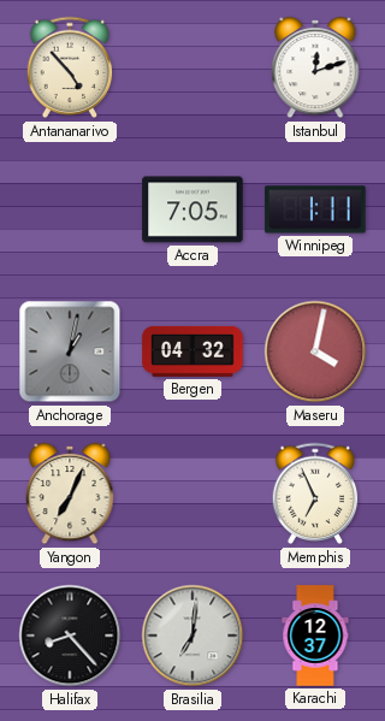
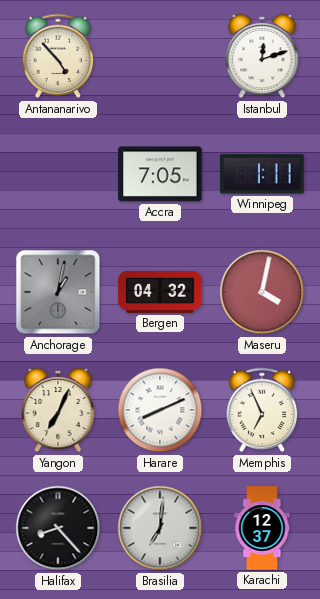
Harare: none -> 8:11
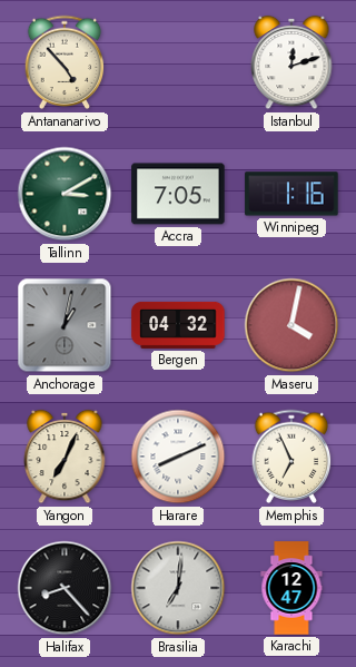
Tallinn: none -> 3:10
Winnipeg: 1:11 -> 1:16
Karachi: 12:37 -> 12:47
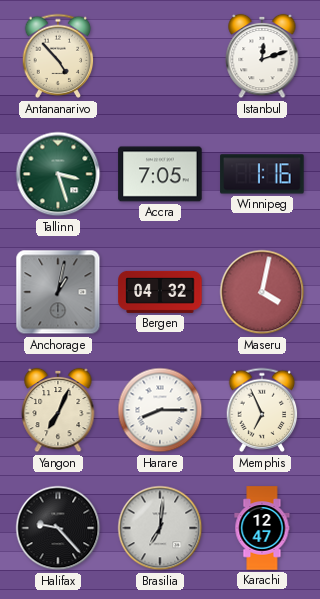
Tallinn: 3:10 -> 3:27
Harare: 8:11 -> 8:15
Halifax: 8:23 -> 9:23
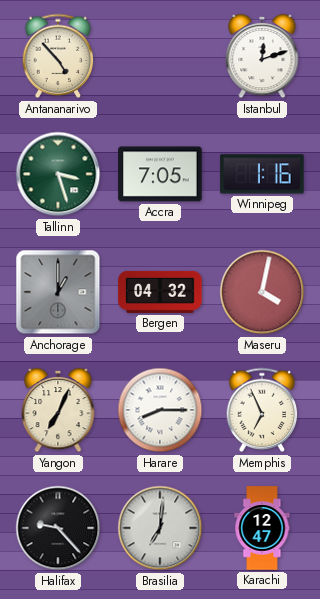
Anchorage: 1:02 -> 1:00
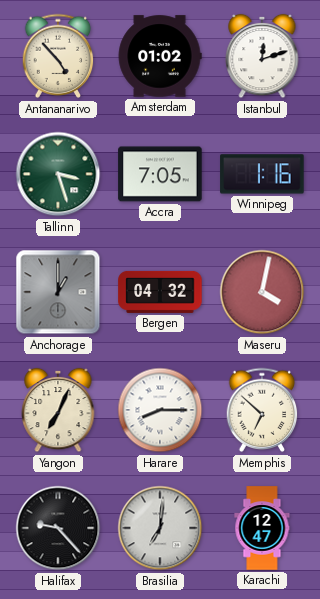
Amsterdam: none -> 01:02
Memphis: 6:56 -> 6:52
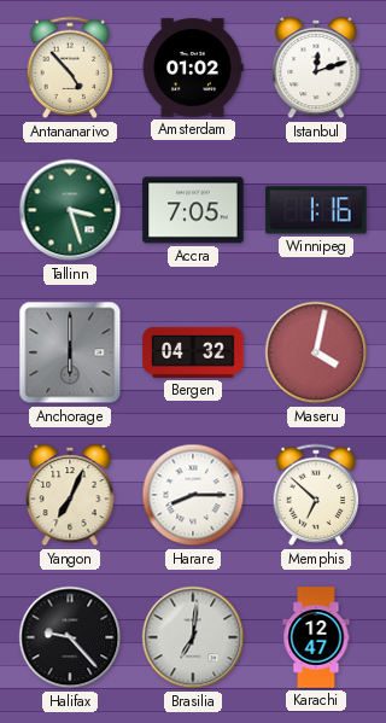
Anchorage: 1:00 -> 6:00
